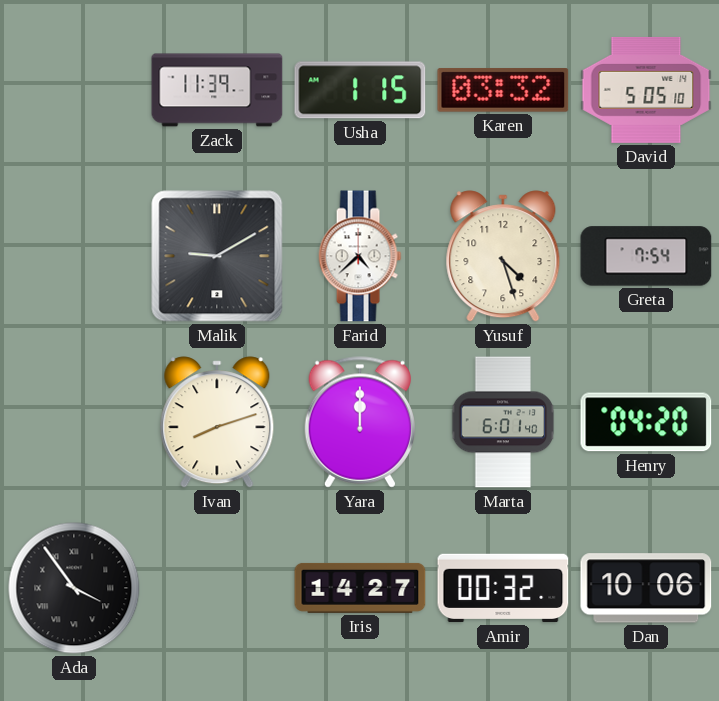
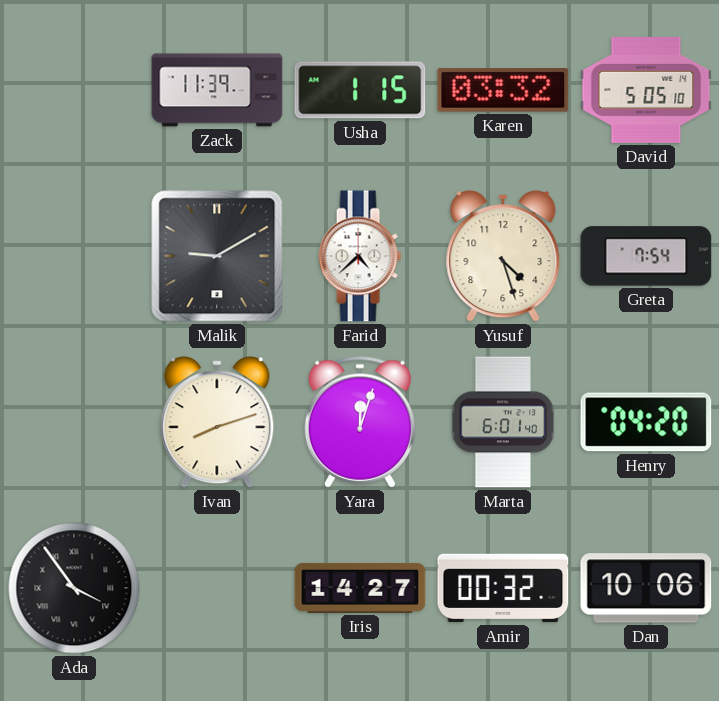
Yara: 12:00 -> 12:03
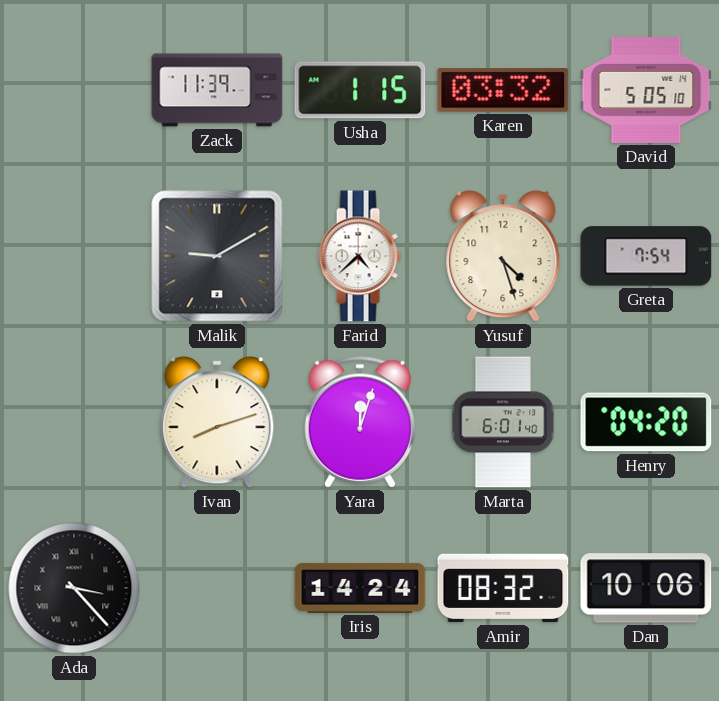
Ada: 3:54 -> 3:23
Iris: 14:27 -> 14:24
Amir: 00:32 -> 08:32
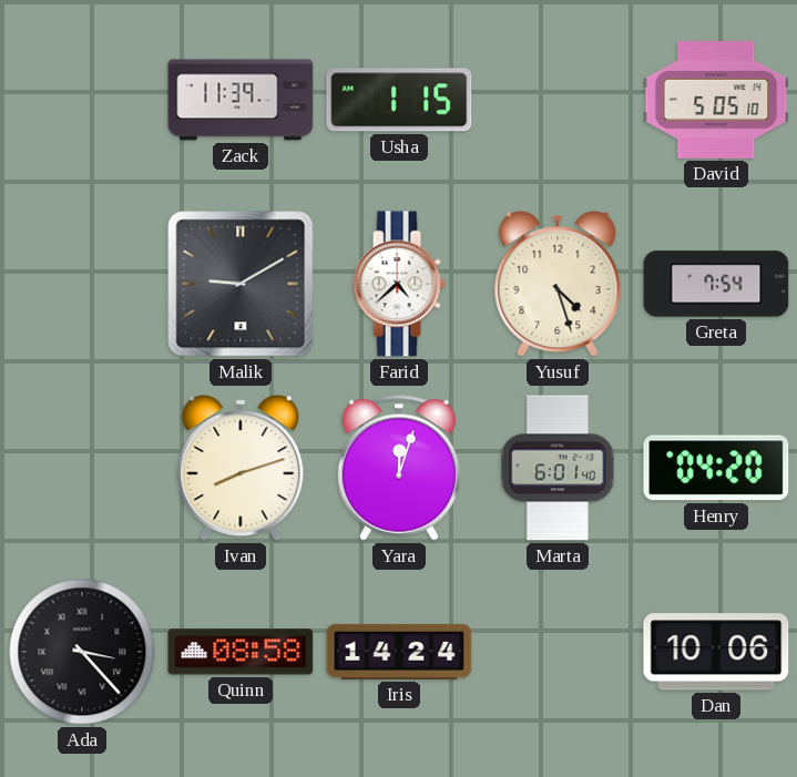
Karen: 03:32 -> none
Quinn: none -> 08:58
Amir: 08:32 -> none
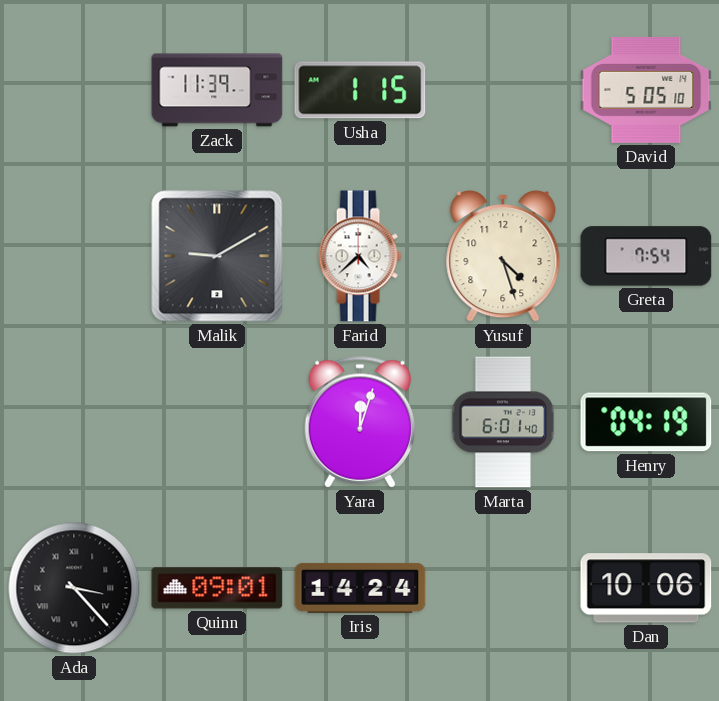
Ivan: 8:12 -> none
Henry: 04:20 -> 04:19
Quinn: 08:58 -> 09:01
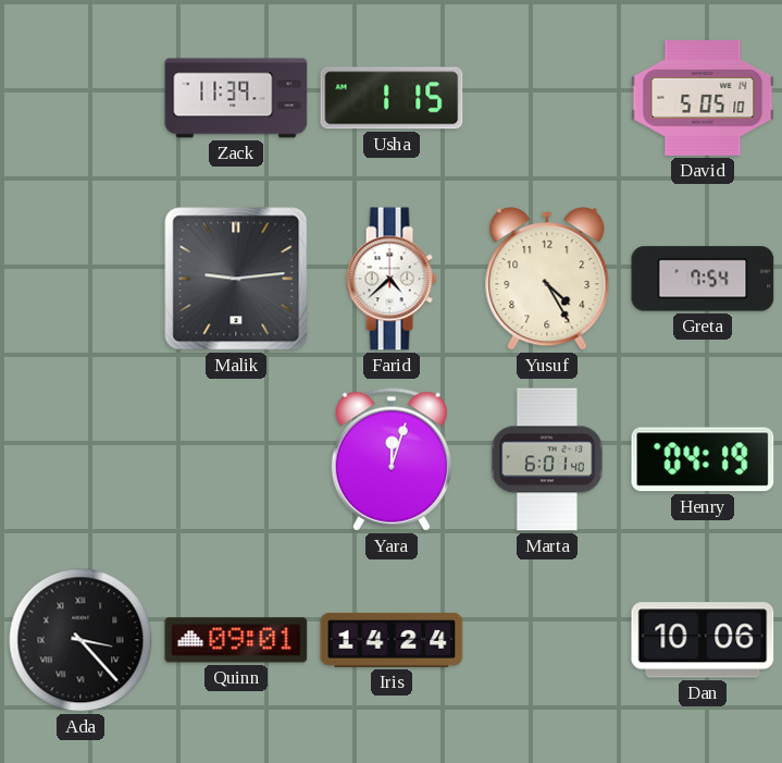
Malik: 9:10 -> 9:14
Yusuf: 4:27 -> 4:25
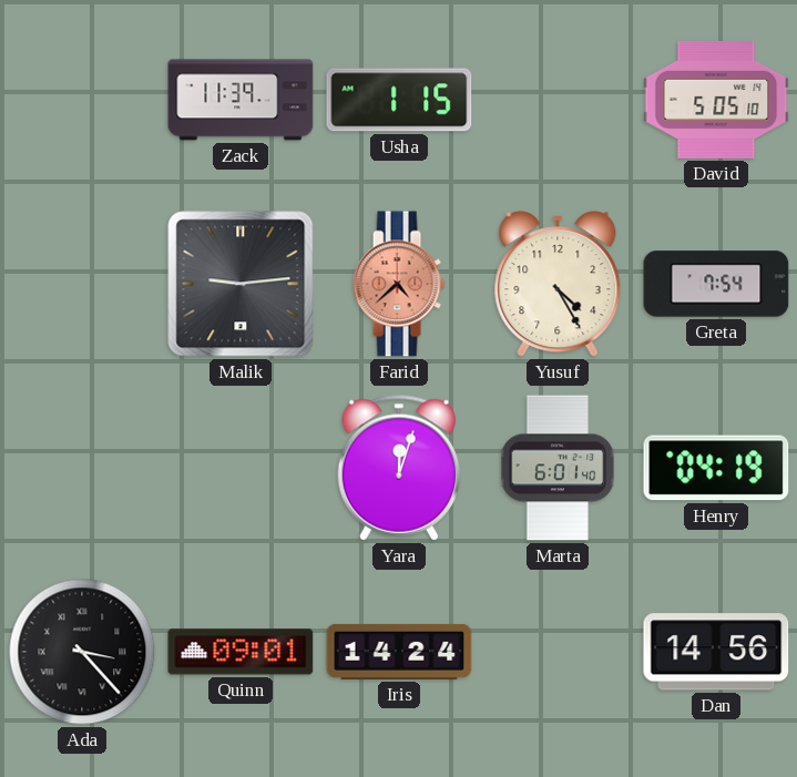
Farid dial: white -> salmon
Dan: 10:06 -> 14:56
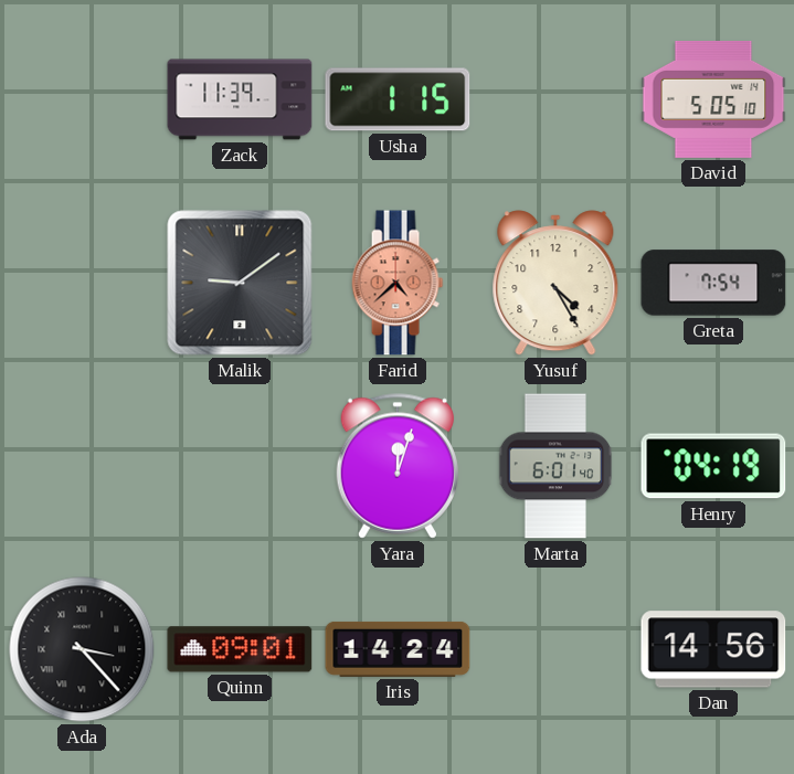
Malik: 9:14 -> 9:09
